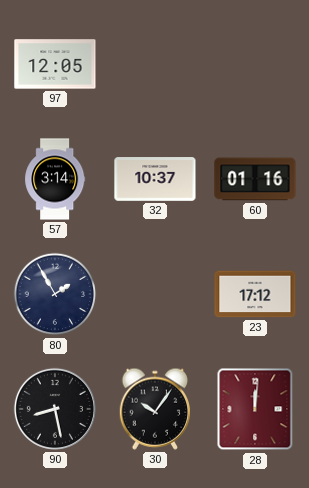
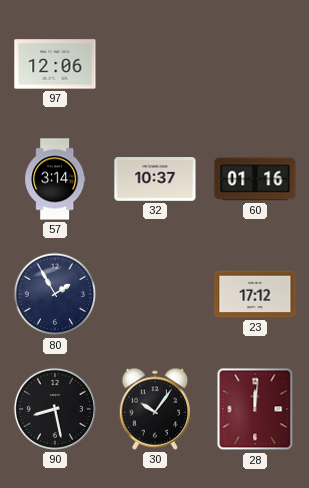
97: 12:05 -> 12:06
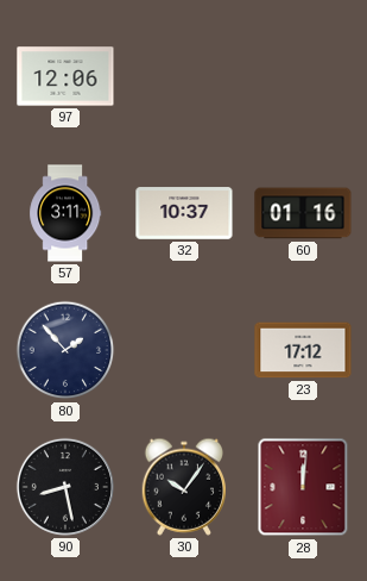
57: 3:14 -> 3:11
80: 1:55 -> 1:53
